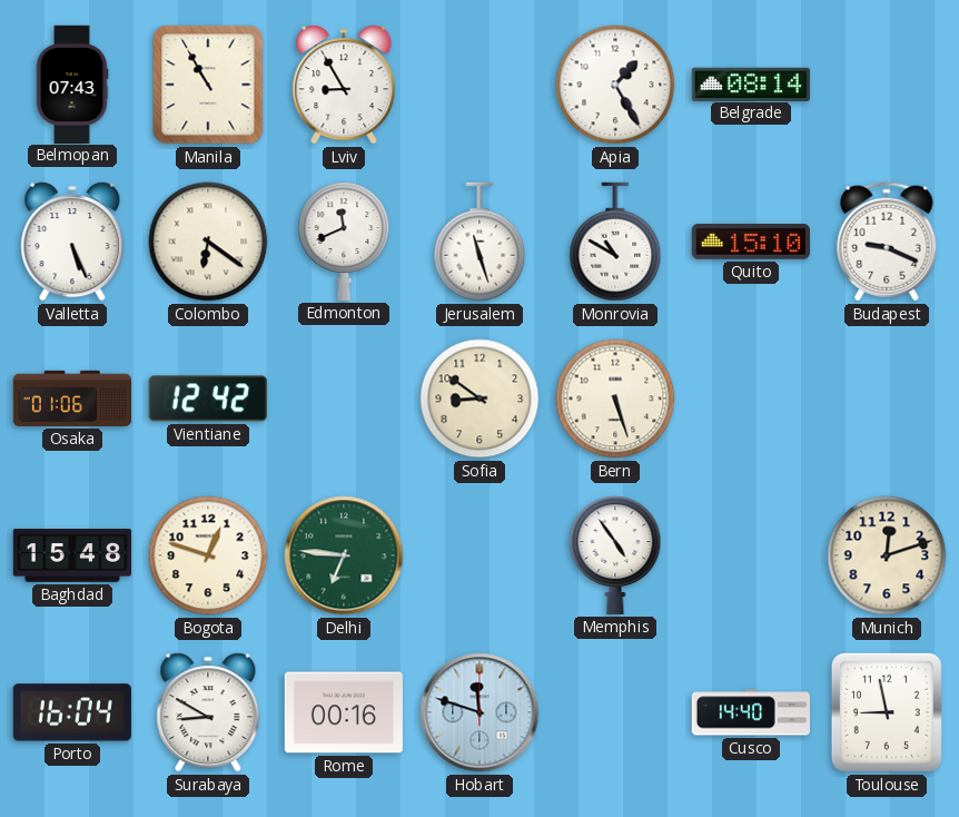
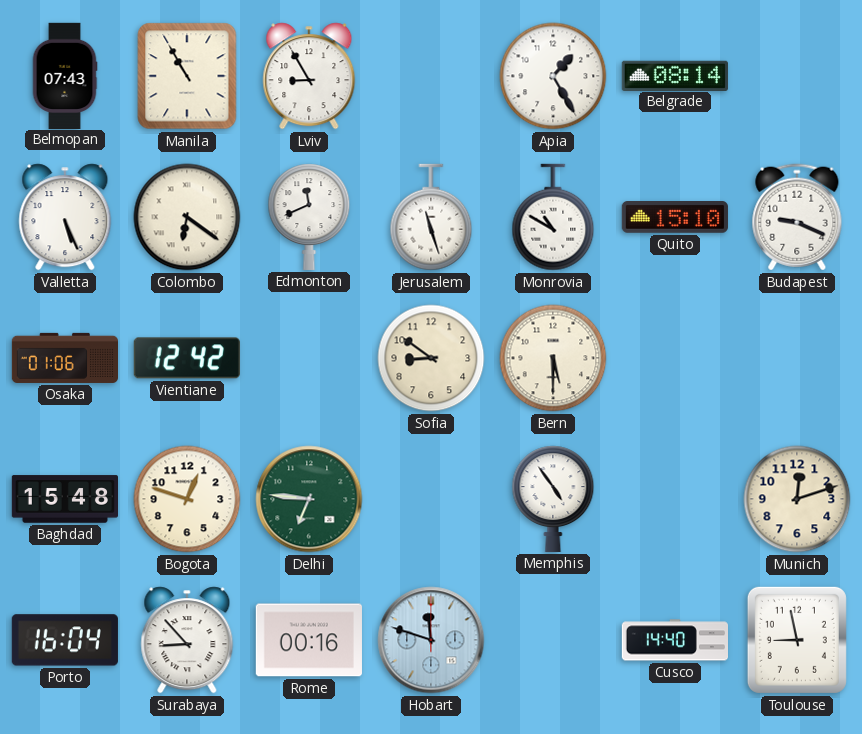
Bern: 5:27 -> 5:30
Surabaya: 8:50 -> 8:53
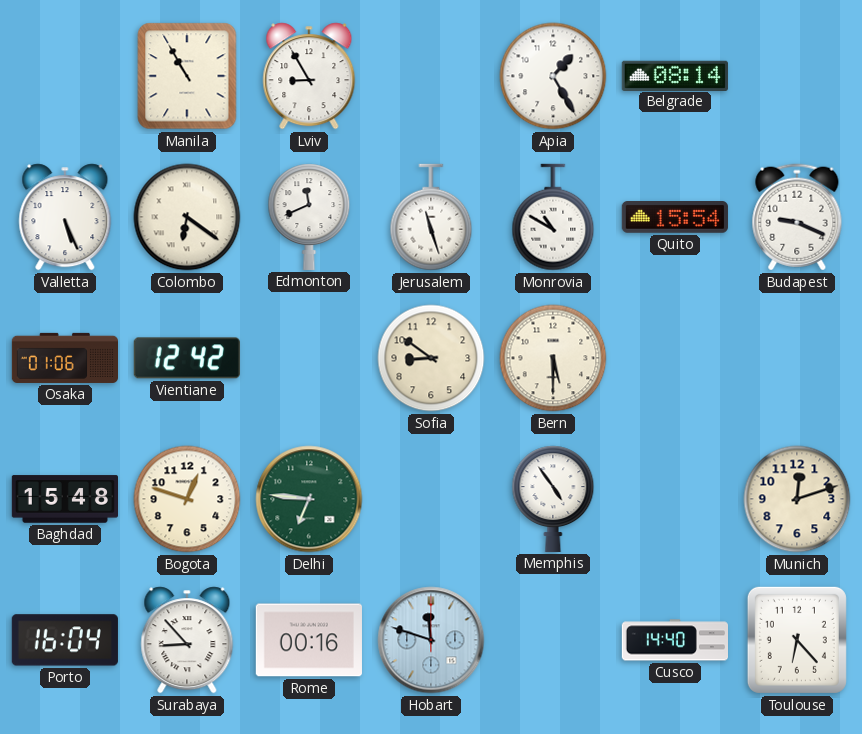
Belmopan: 07:43 -> none
Quito: 15:10 -> 15:54
Toulouse: 8:58 -> 6:23
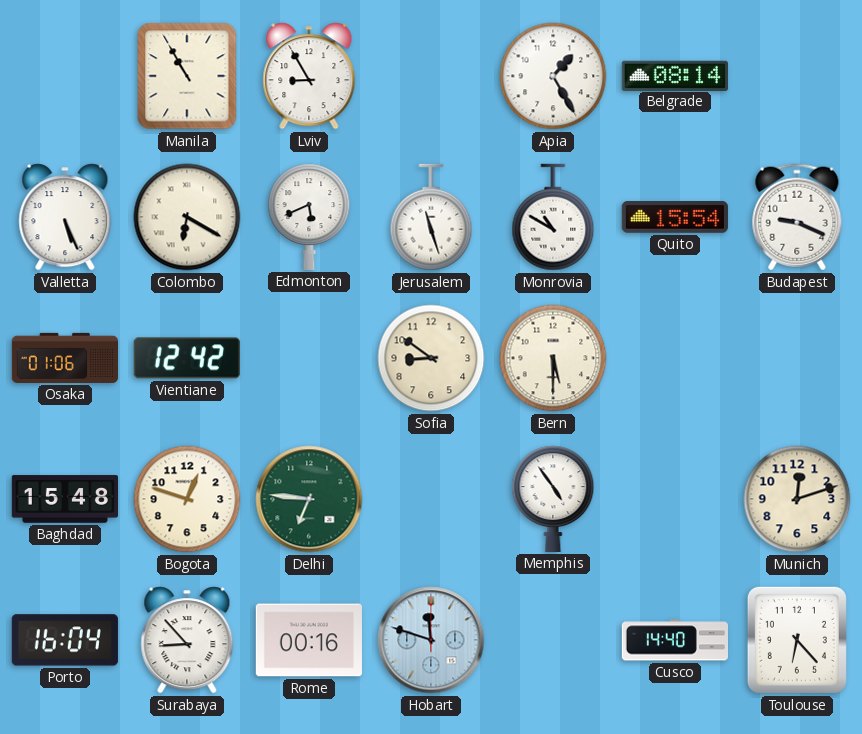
Colombo: 6:21 -> 6:20
Edmonton: 11:41 -> 5:41
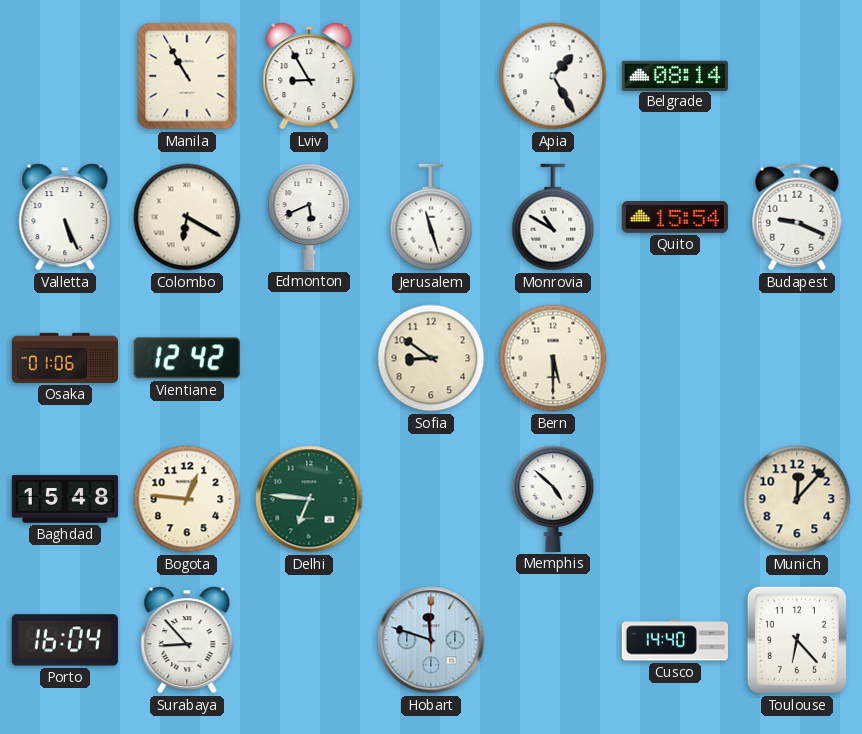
Bogota: 12:48 -> 12:46
Memphis: 4:54 -> 4:52
Munich: 12:12 -> 12:07
Rome: 00:16 -> none
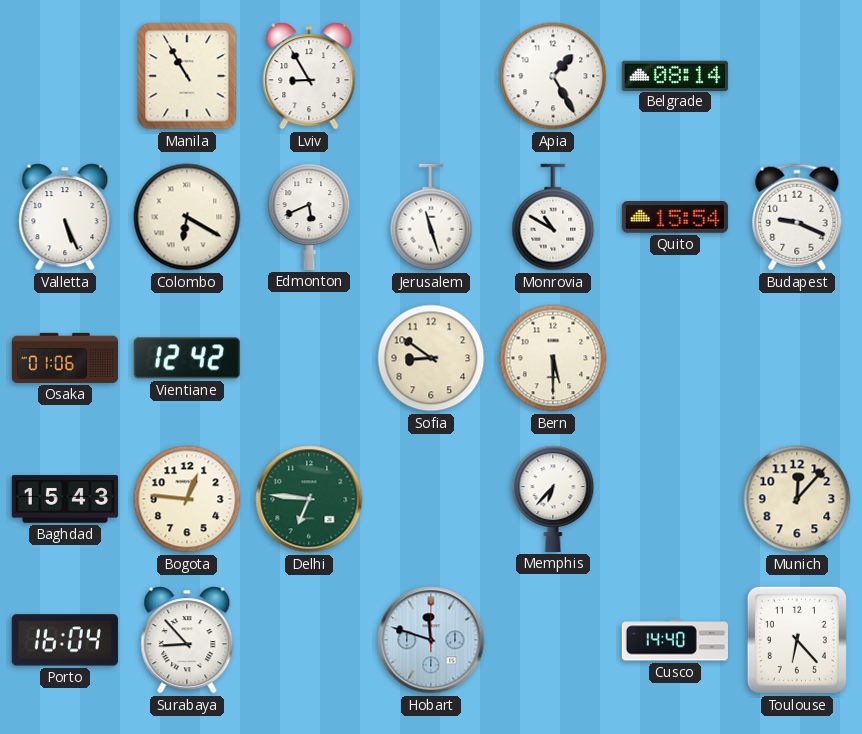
Baghdad: 15:48 -> 15:43
Memphis: 4:52 -> 6:37
